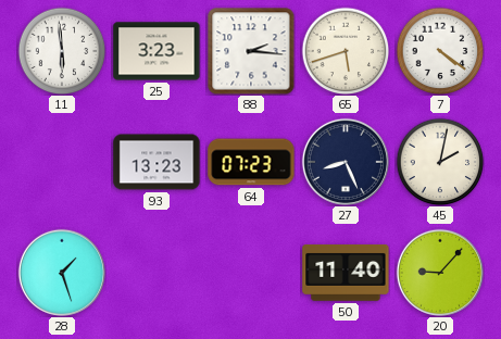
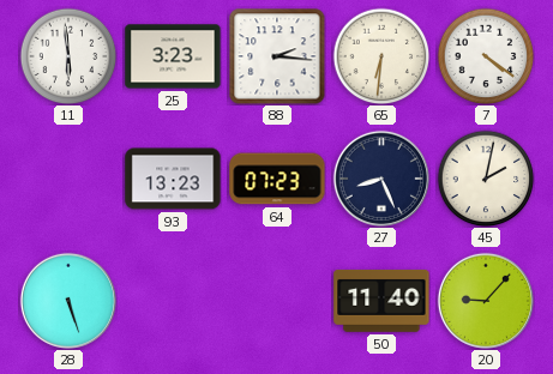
65: 5:42 -> 6:31
28: 1:27 -> 5:27
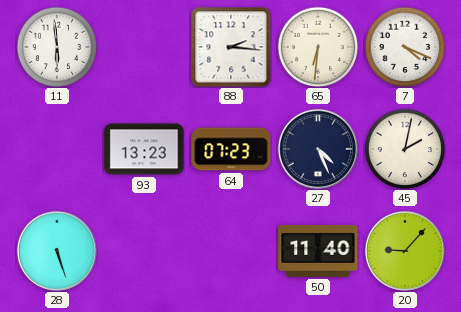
25: 3:23 -> none
7: 4:21 -> 4:19
27: 8:26 -> 4:26
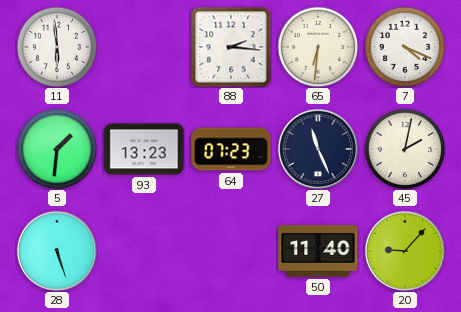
5: none -> 1:31
27: 4:26 -> 11:26
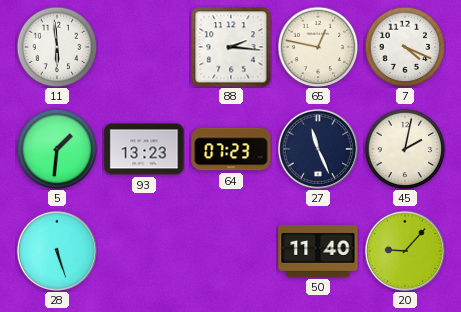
65: 6:31 -> 12:47
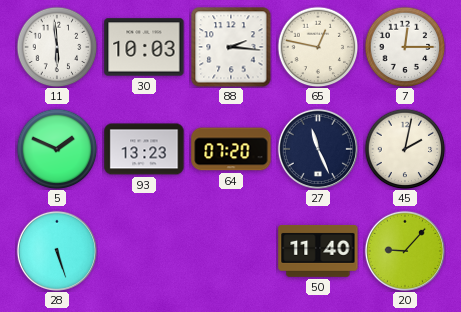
30: none -> 10:03
7: 4:19 -> 12:15
5: 1:31 -> 1:49
64: 07:23 -> 07:20
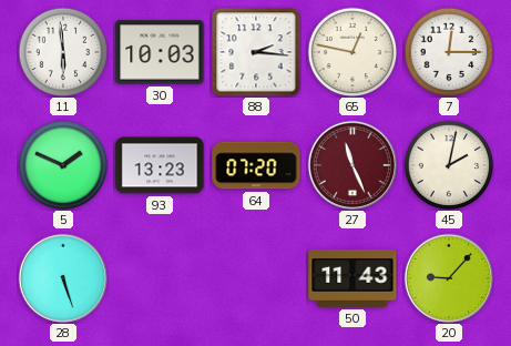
27 dial: navy -> burgundy
50: 11:40 -> 11:43
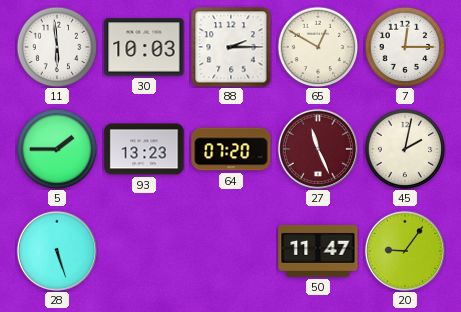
88: 2:16 -> 2:15
65: 12:47 -> 12:50
5: 1:49 -> 1:45
50: 11:43 -> 11:47
20: 9:07 -> 9:06
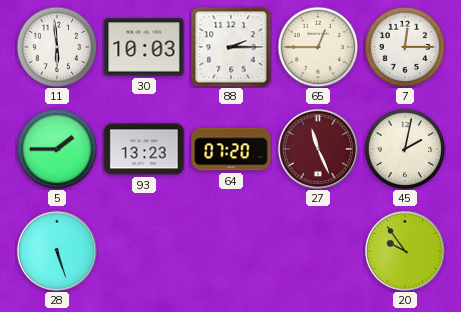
65: 12:50 -> 12:45
50: 11:47 -> none
20: 9:06 -> 9:54
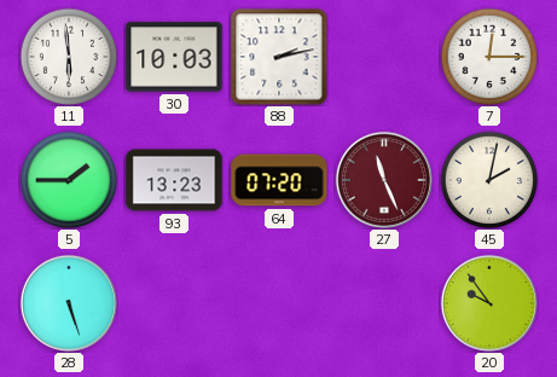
88: 2:15 -> 2:13
65: 12:45 -> none
